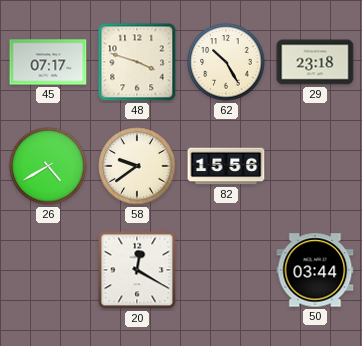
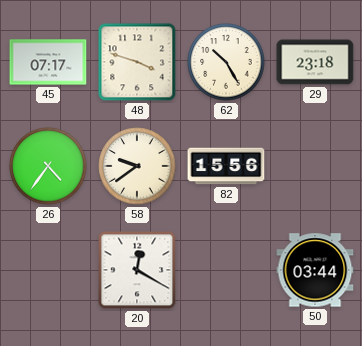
26: 4:40 -> 4:36
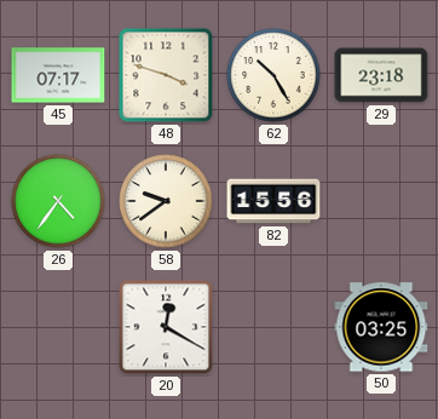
50: 03:44 -> 03:25
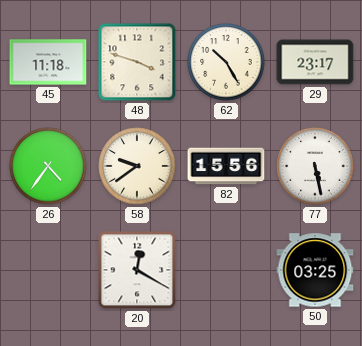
45: 07:17 -> 11:18
29: 23:18 -> 23:17
77: none -> 5:28
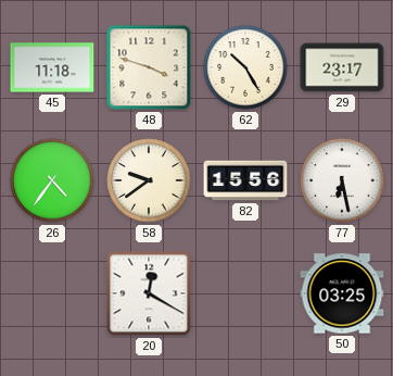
77: 5:28 -> 6:28
